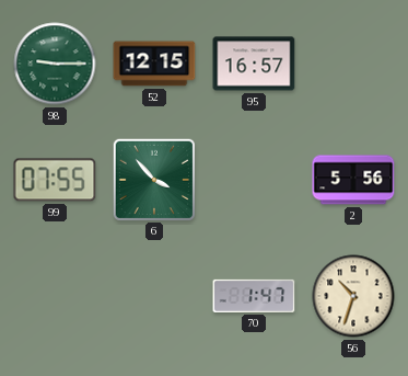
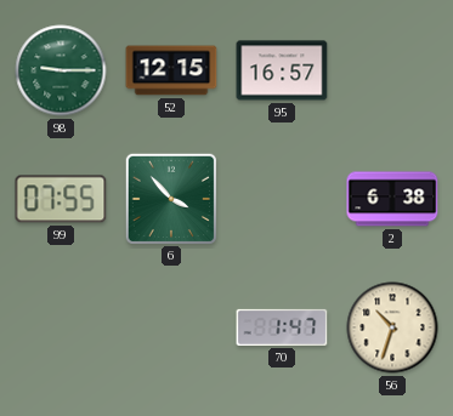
2: 5:56 -> 6:38
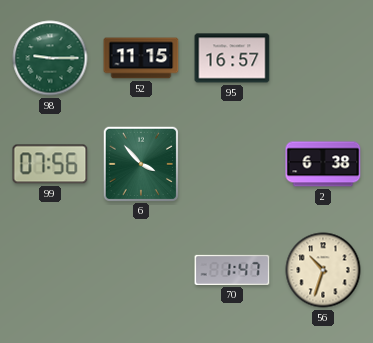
52: 12:15 -> 11:15
99: 07:55 -> 07:56
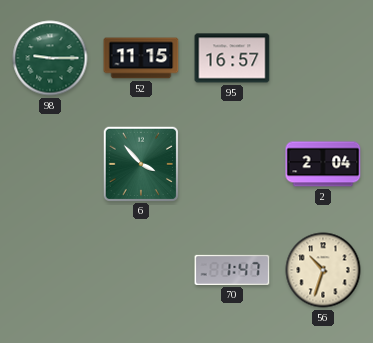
99: 07:56 -> none
2: 6:38 -> 2:04
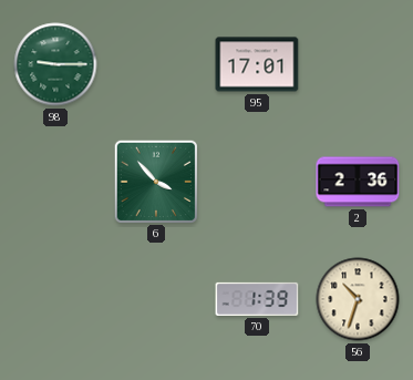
52: 11:15 -> none
95: 16:57 -> 17:01
2: 2:04 -> 2:36
70: 1:47 -> 1:39
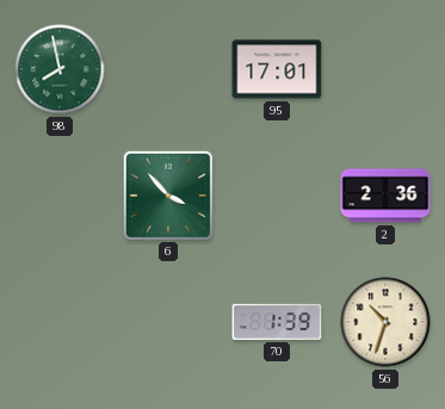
98: 9:15 -> 7:58
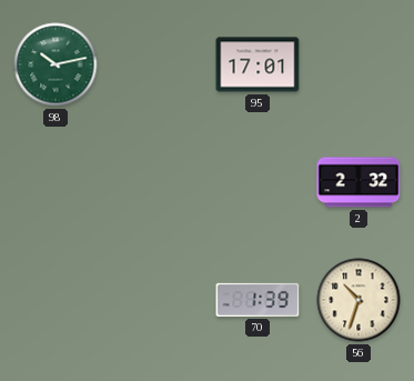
98: 7:58 -> 10:13
6: 3:53 -> none
2: 2:36 -> 2:32
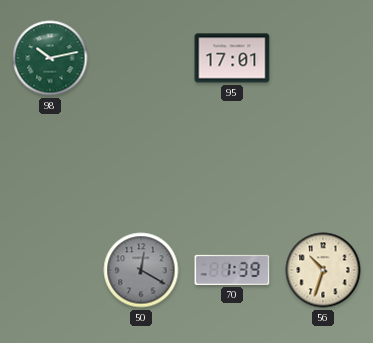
2: 2:32 -> none
50: none -> 12:20
